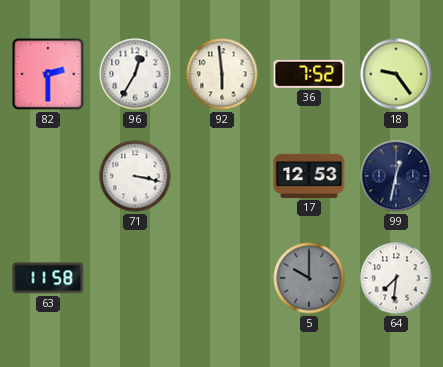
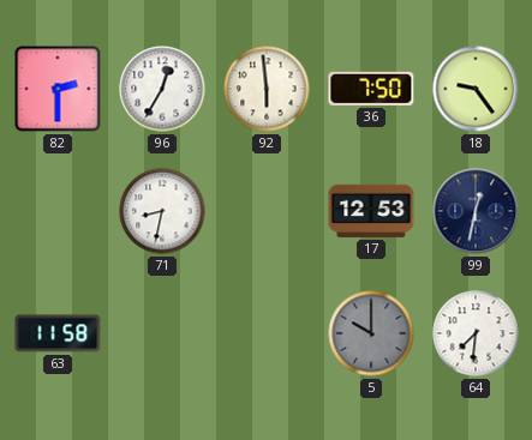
36: 7:52 -> 7:50
71: 3:17 -> 8:32
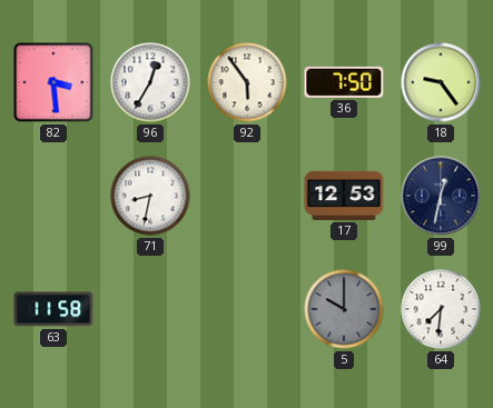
82: 2:30 -> 3:29
92: 5:59 -> 5:54
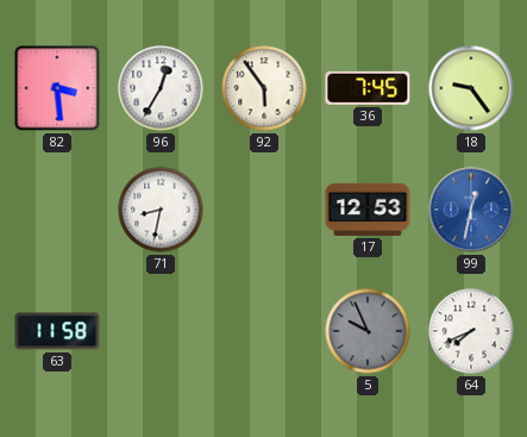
36: 7:50 -> 7:45
99 dial: navy -> blue
5: 10:00 -> 9:56
64: 7:31 -> 7:41
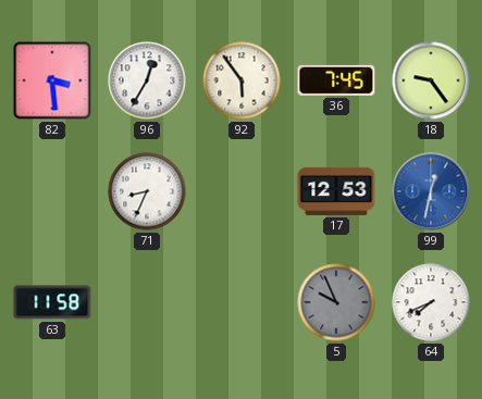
71: 8:32 -> 8:34
